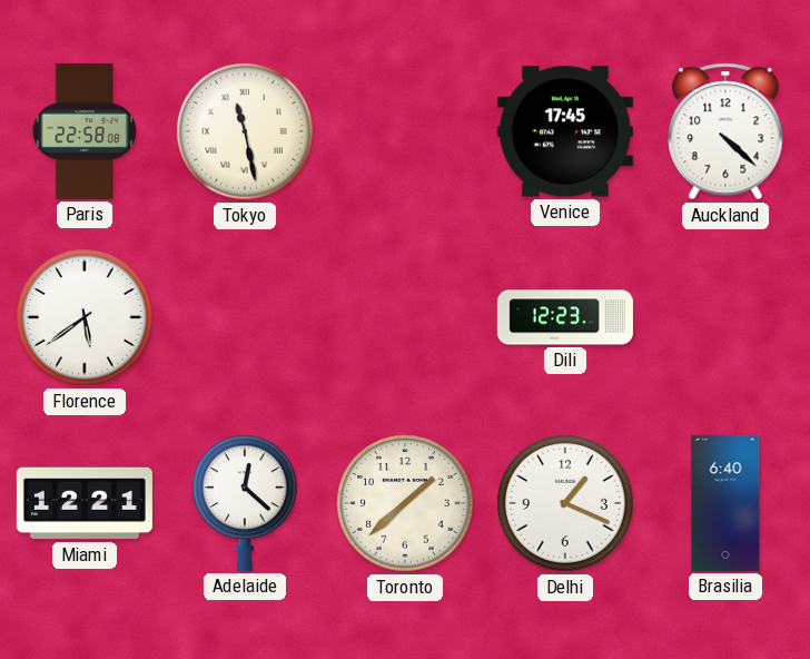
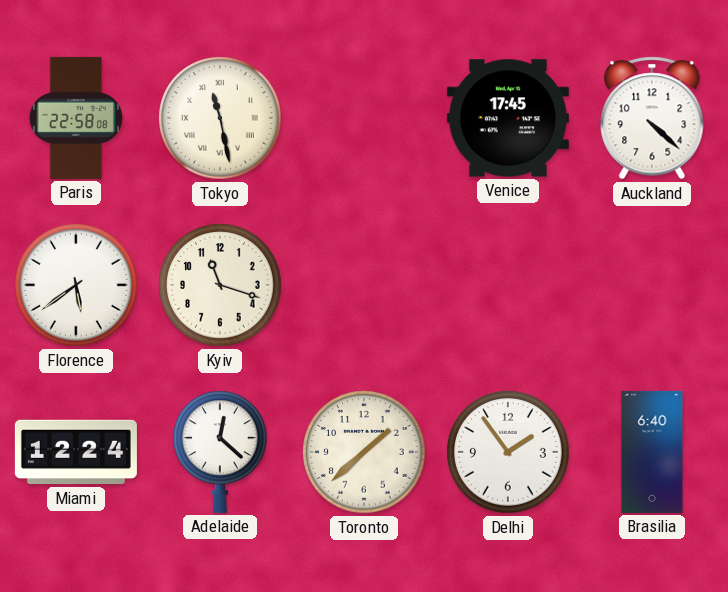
Kyiv: none -> 11:18
Dili: 12:23 -> none
Miami: 12:21 -> 12:24
Delhi: 1:19 -> 1:54
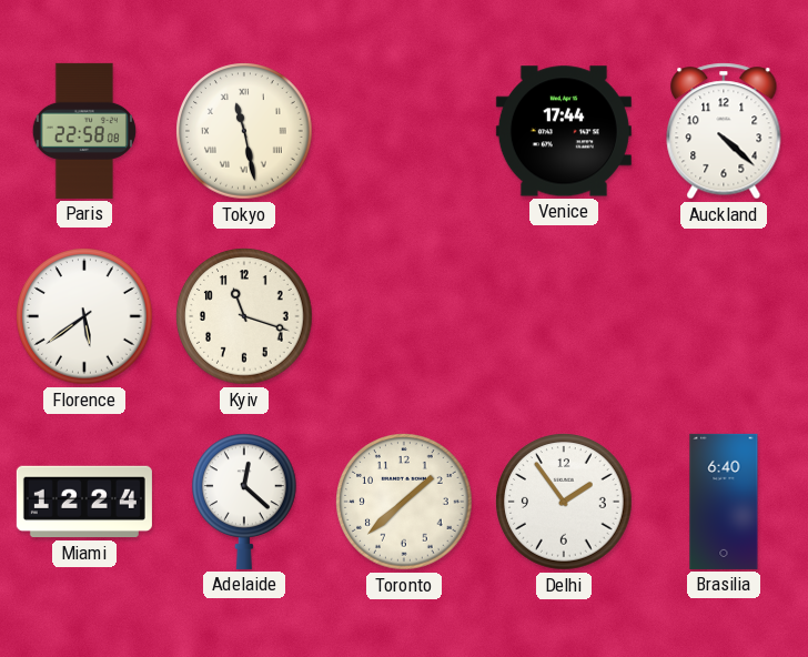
Venice: 17:45 -> 17:44
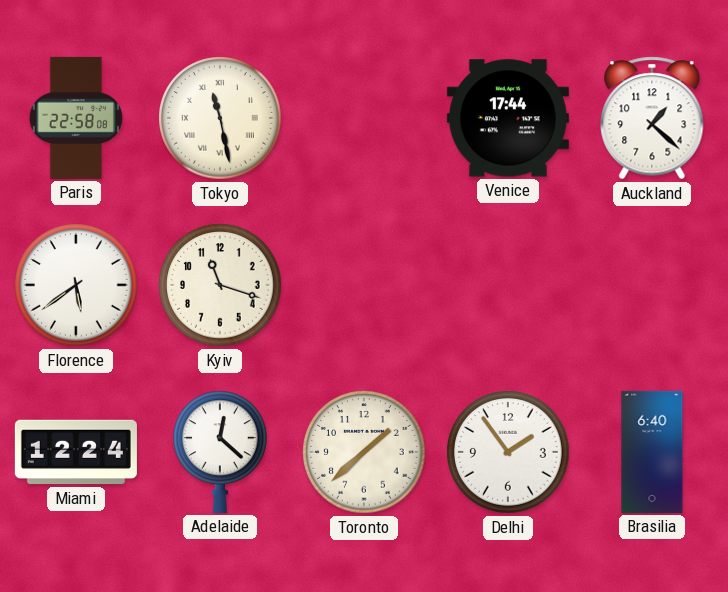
Auckland: 4:22 -> 1:22
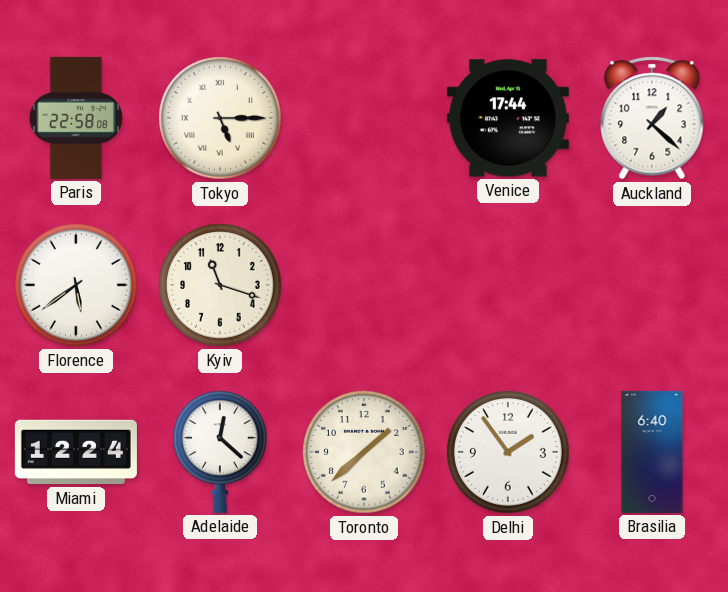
Tokyo: 11:28 -> 5:15
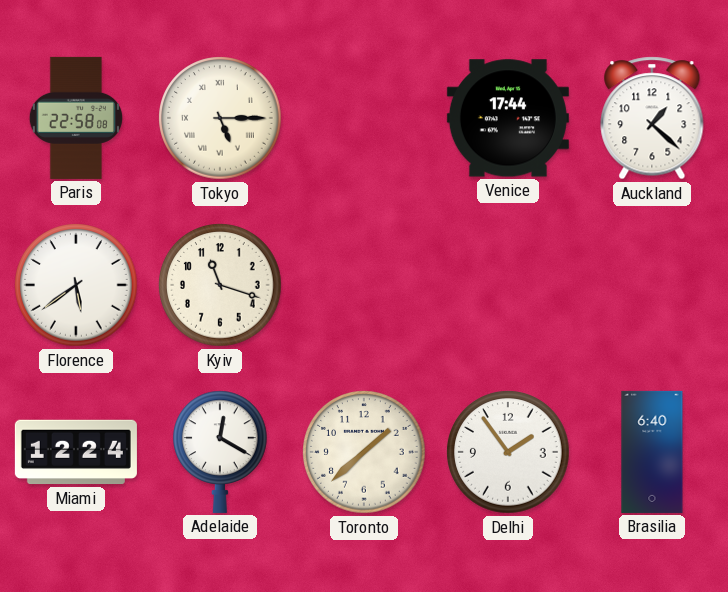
Adelaide: 12:22 -> 12:20
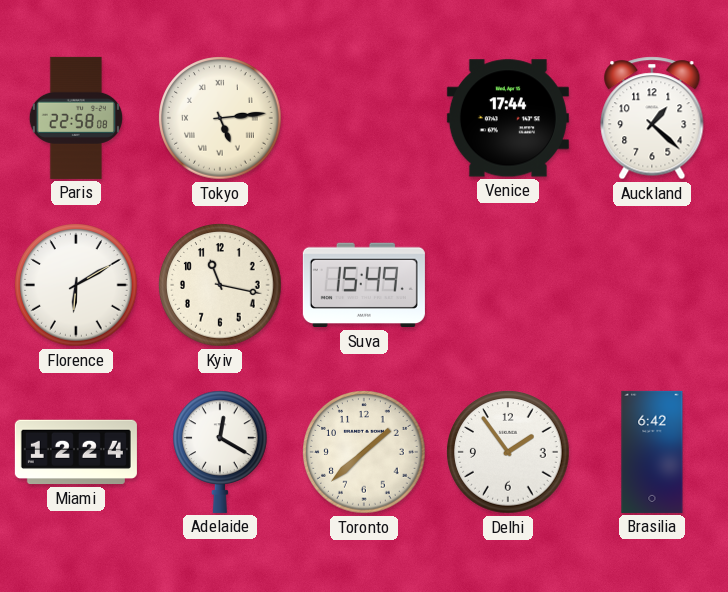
Tokyo: 5:15 -> 5:14
Florence: 5:39 -> 6:10
Kyiv: 11:18 -> 11:17
Suva: none -> 15:49
Brasilia: 6:40 -> 6:42
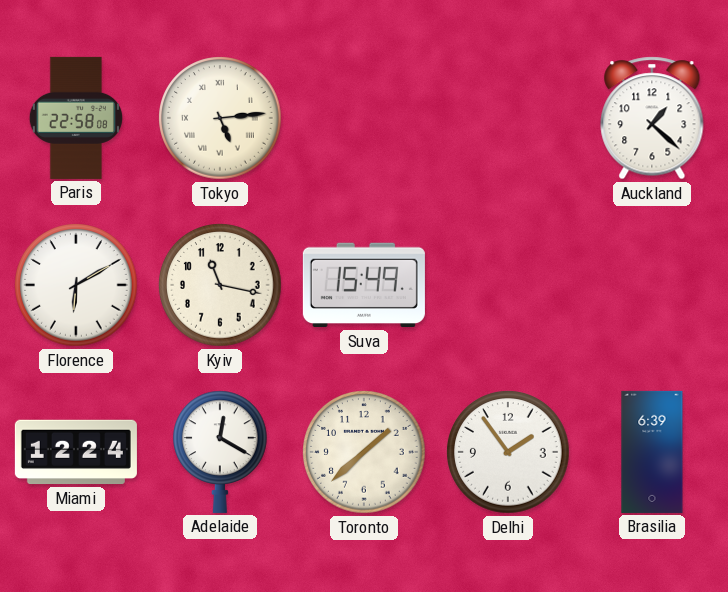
Venice: 17:44 -> none
Brasilia: 6:42 -> 6:39
